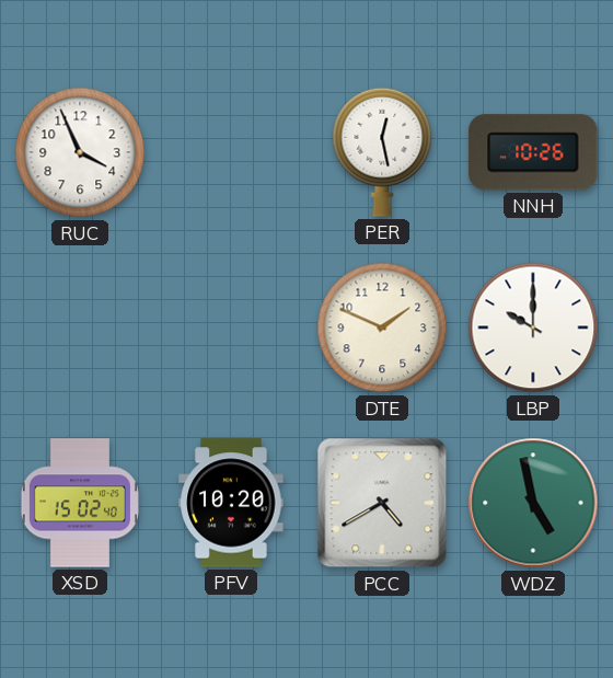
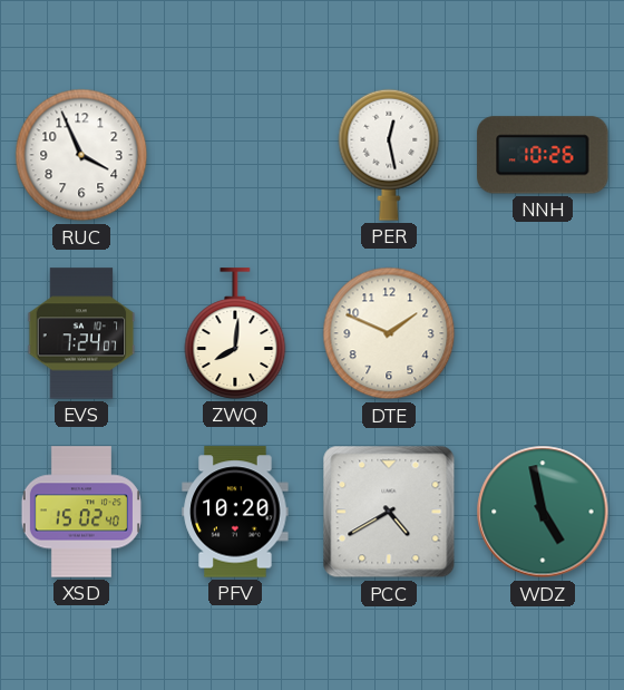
EVS: none -> 7:24
ZWQ: none -> 8:01
LBP: 10:00 -> none
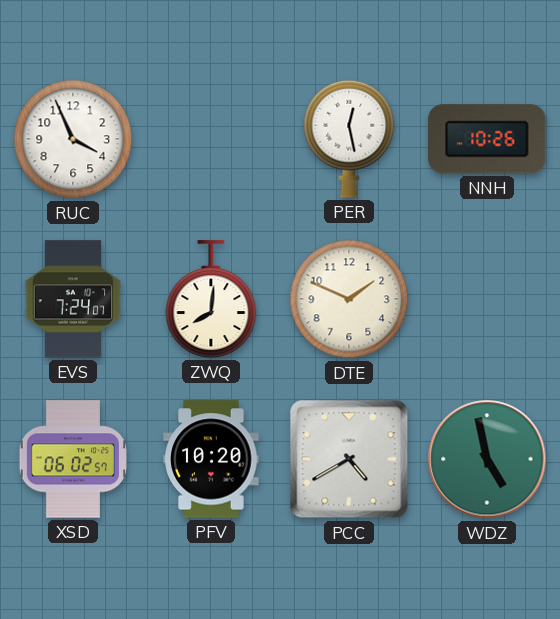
XSD: 15:02 -> 06:02
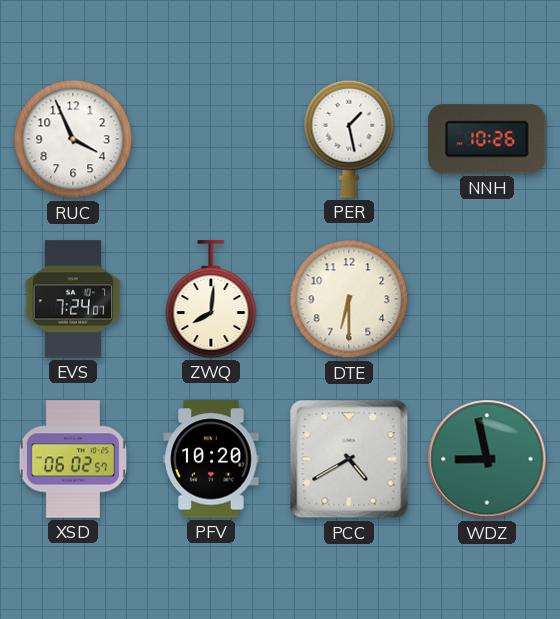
PER: 12:28 -> 1:28
DTE: 1:49 -> 6:30
WDZ: 4:58 -> 8:58
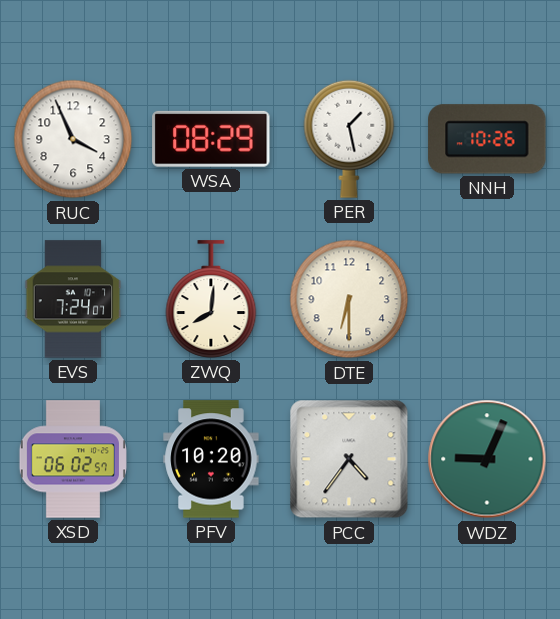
WSA: none -> 08:29
PCC: 4:40 -> 4:36
WDZ: 8:58 -> 9:04
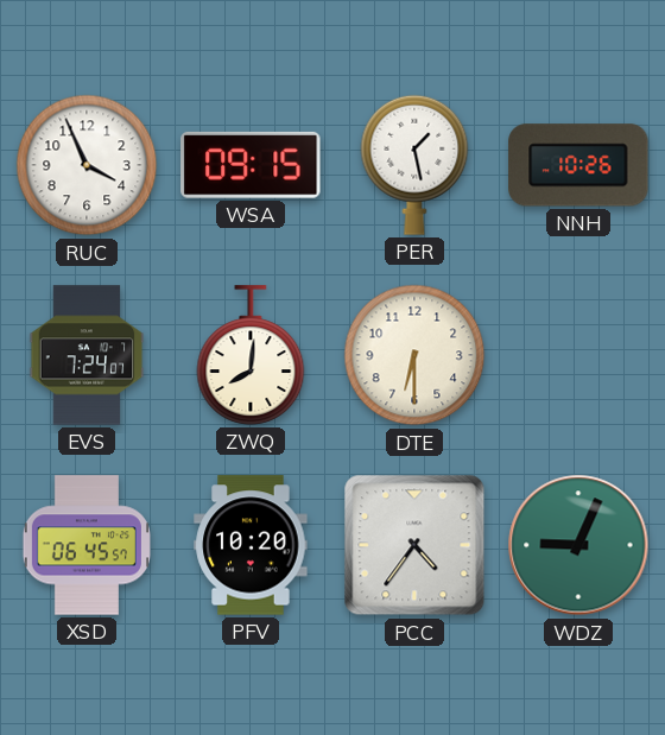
WSA: 08:29 -> 09:15
XSD: 06:02 -> 06:45
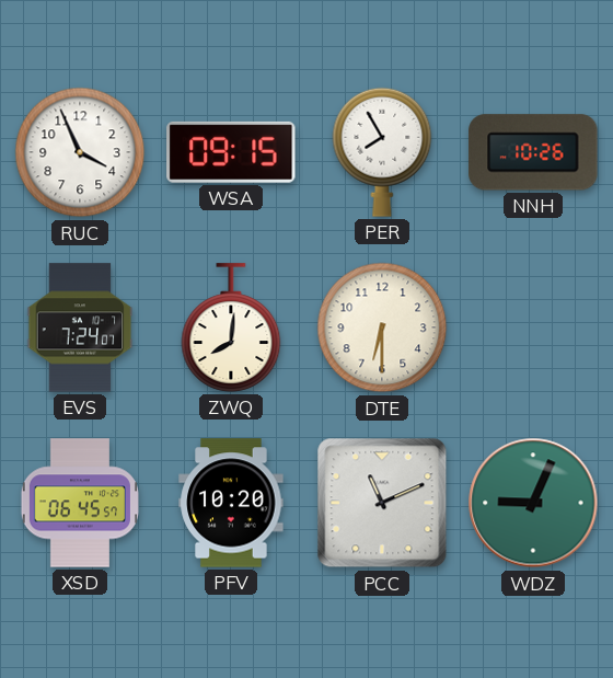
PER: 1:28 -> 7:55
PCC: 4:36 -> 11:11
